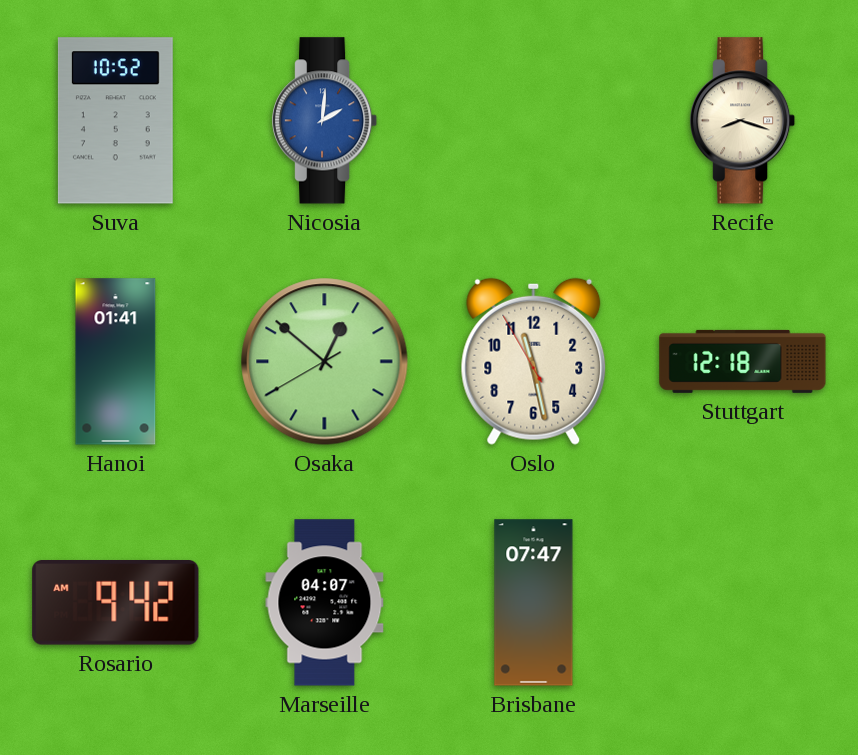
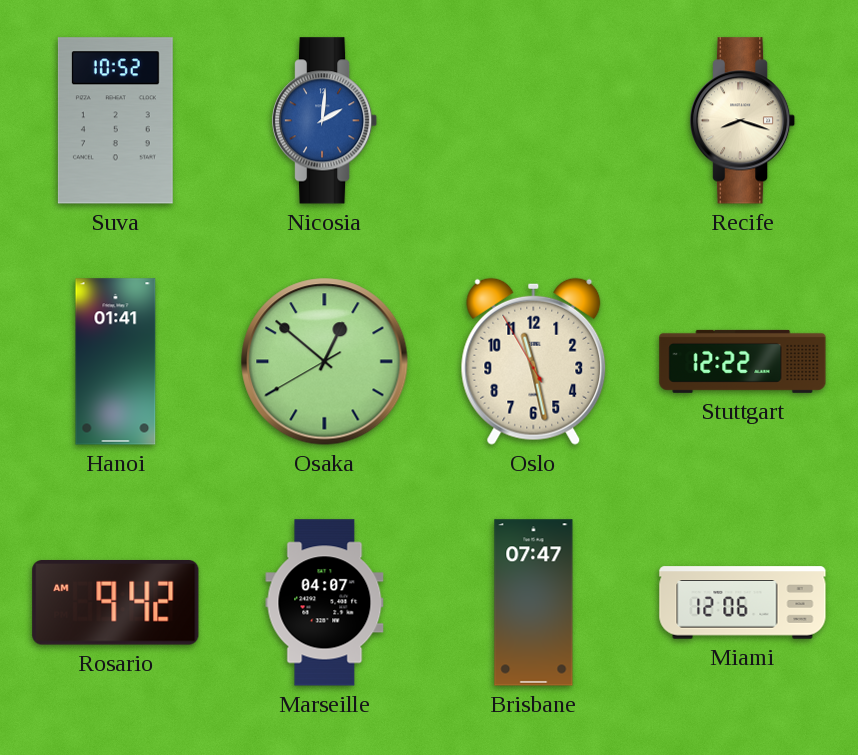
Stuttgart: 12:18 -> 12:22
Miami: none -> 12:06
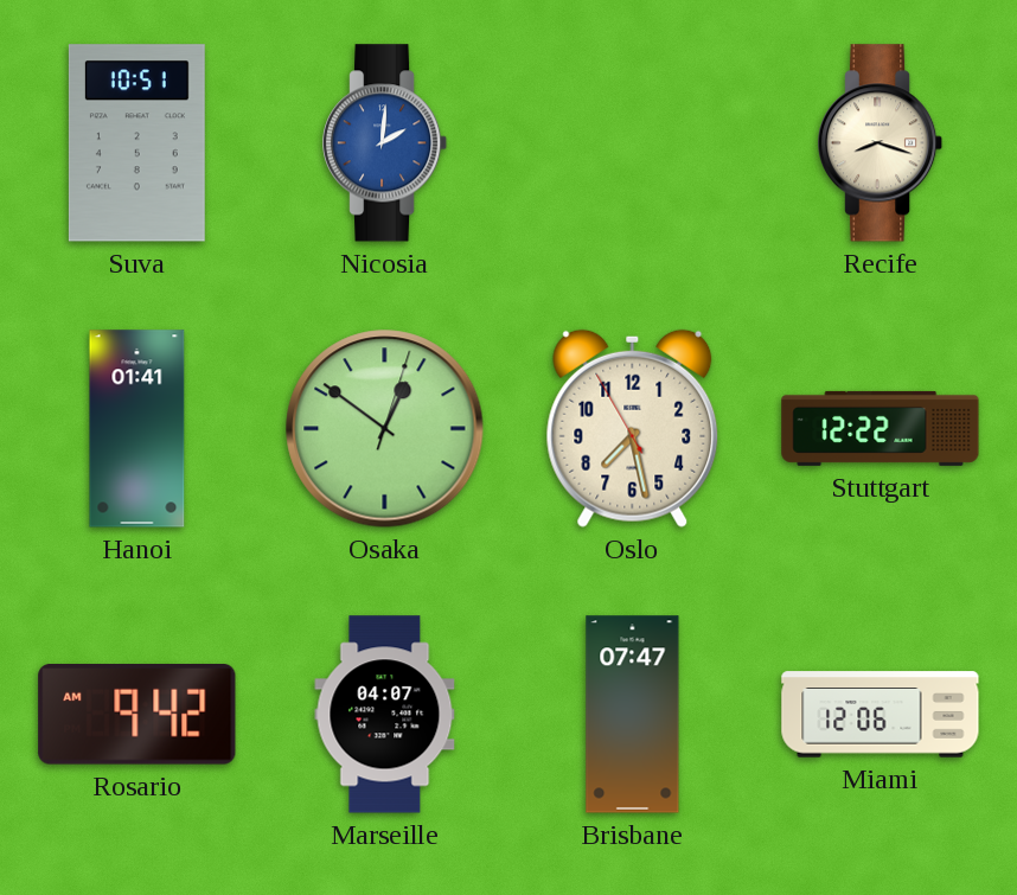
Suva: 10:52 -> 10:51
Osaka: 12:51:40 -> 12:51:03
Oslo: 11:27 -> 7:27
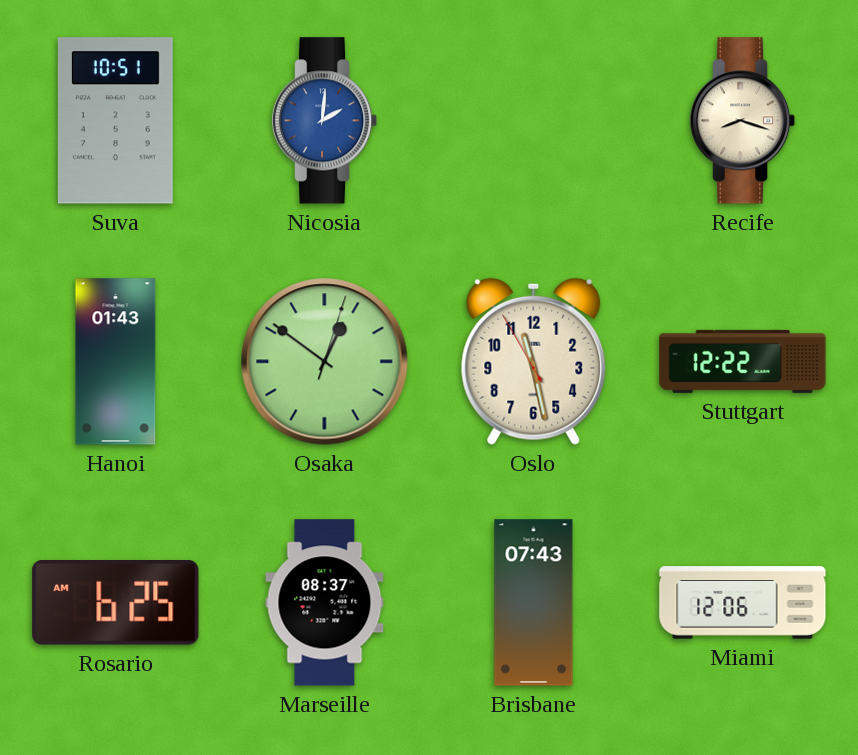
Hanoi: 01:41 -> 01:43
Oslo: 7:27 -> 11:27
Rosario: 9:42 -> 6:25
Marseille: 04:07 -> 08:37
Brisbane: 07:47 -> 07:43
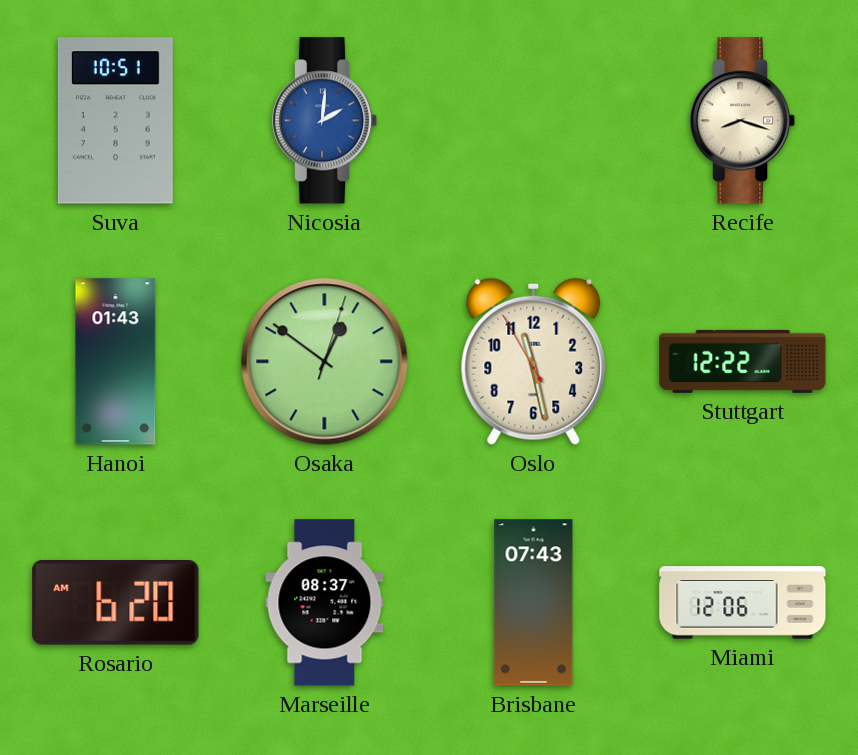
Rosario: 6:25 -> 6:20
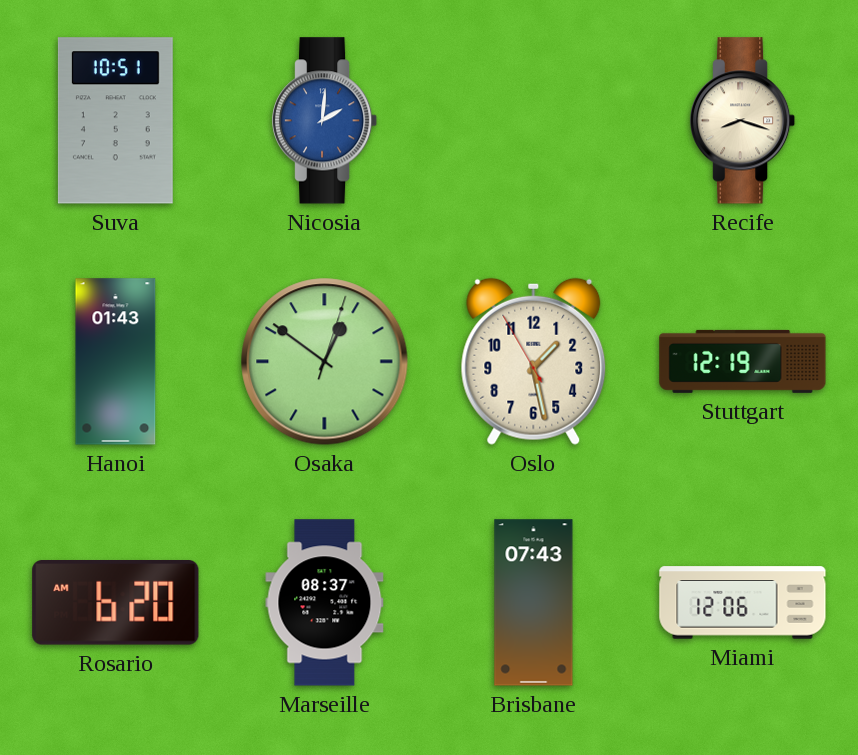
Oslo: 11:27 -> 1:27
Stuttgart: 12:22 -> 12:19
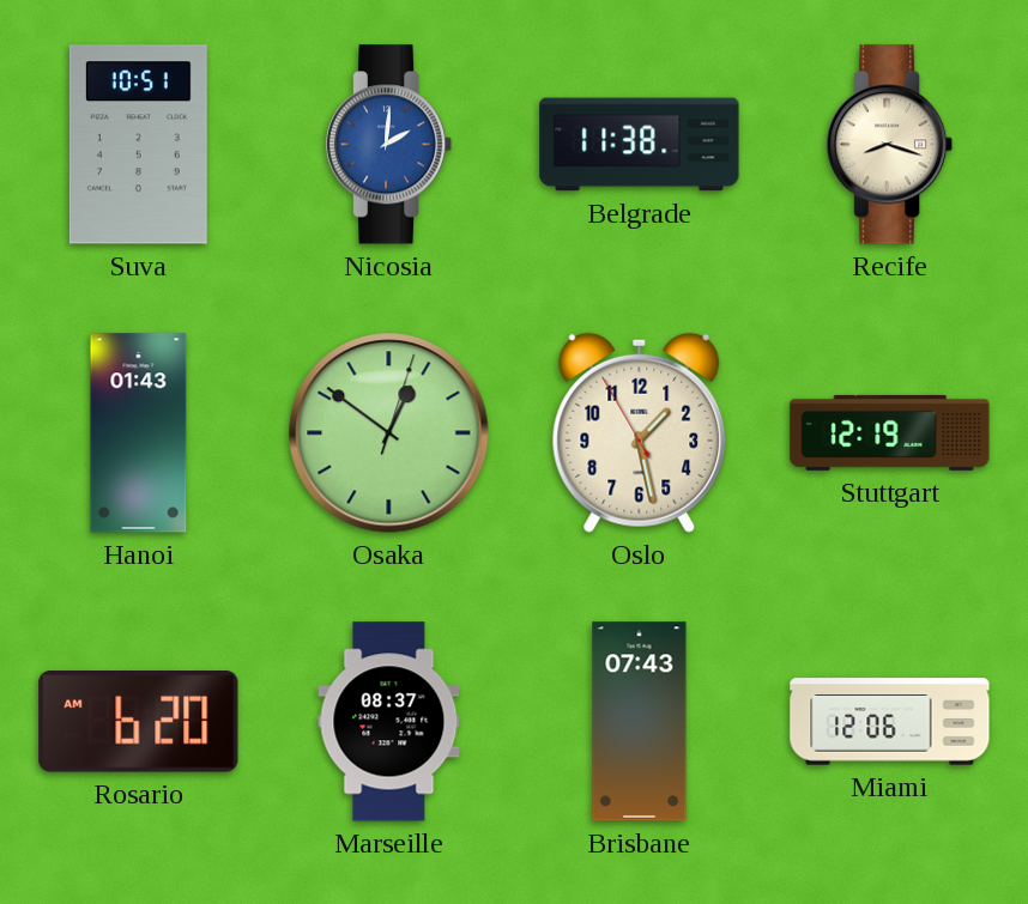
Belgrade: none -> 11:38
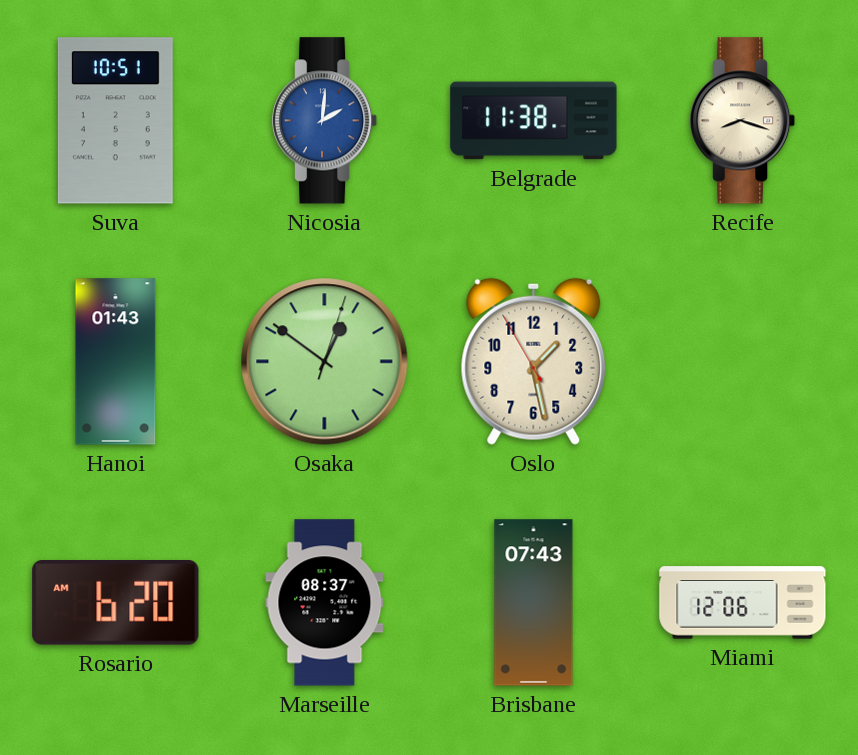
Stuttgart: 12:19 -> none
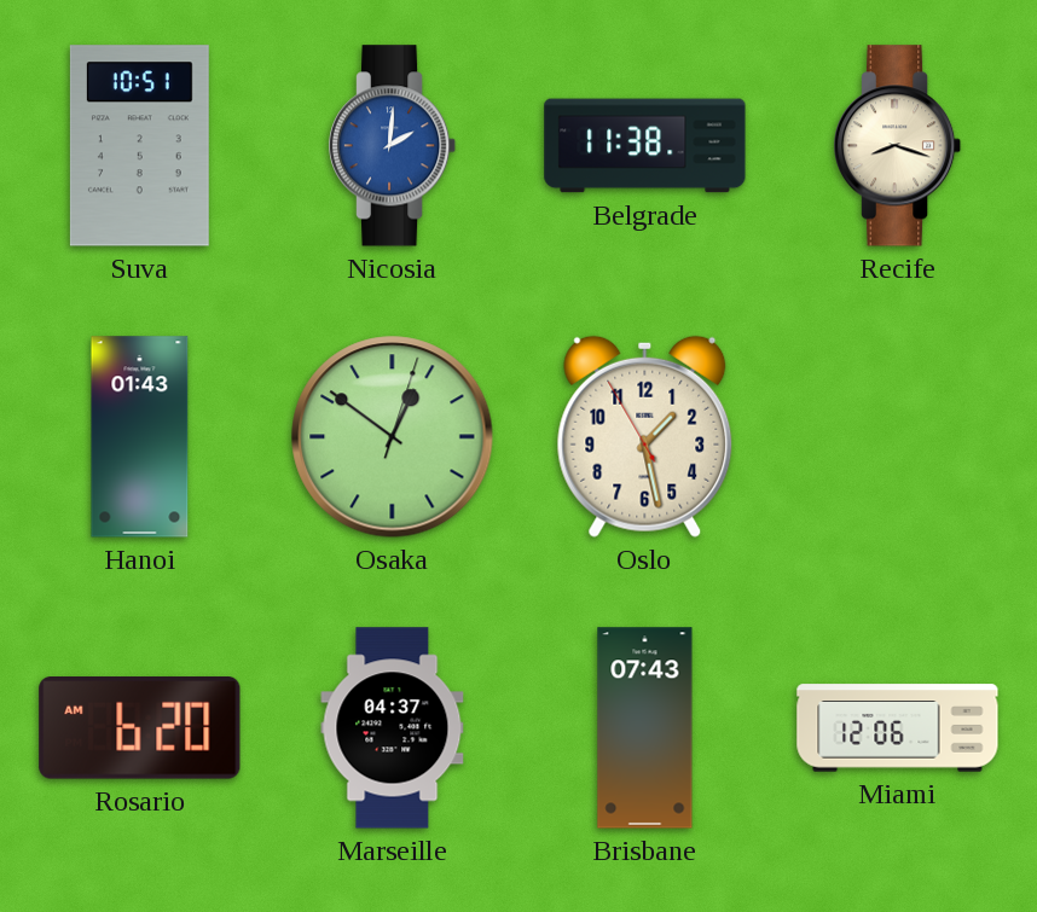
Marseille: 08:37 -> 04:37
